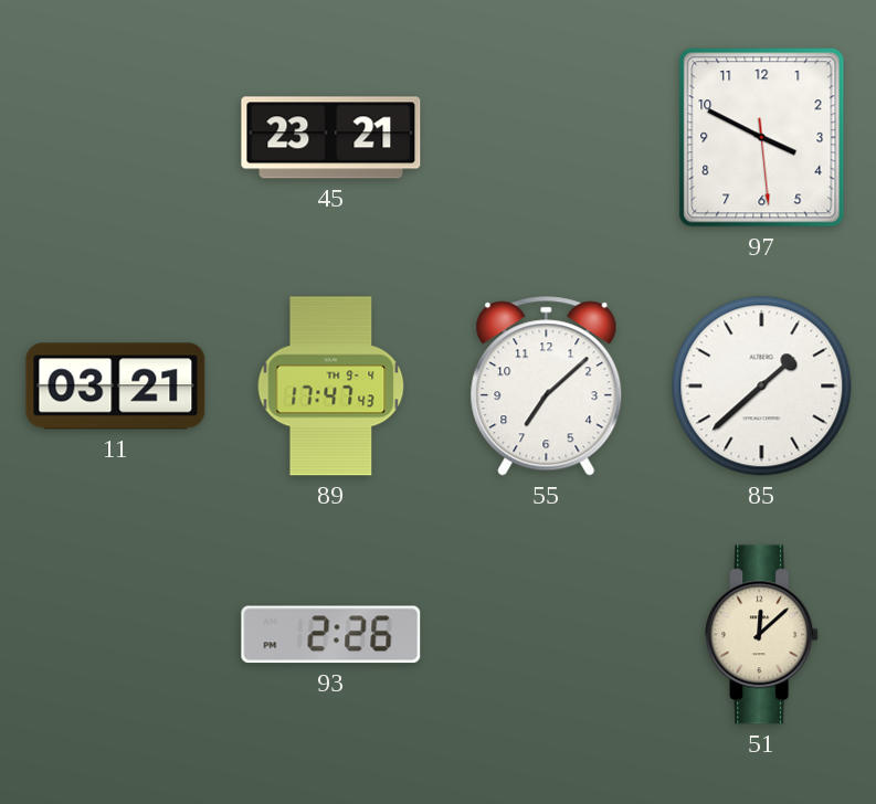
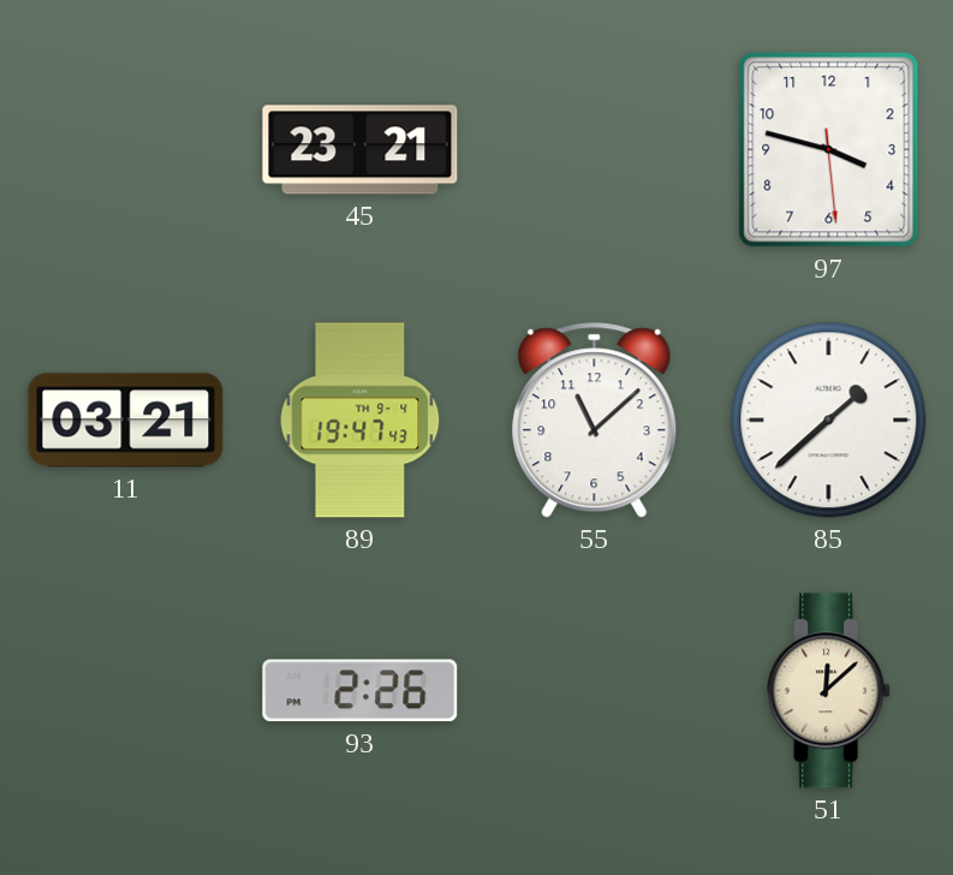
97: 3:49 -> 3:47
89: 17:47 -> 19:47
55: 7:08 -> 11:08
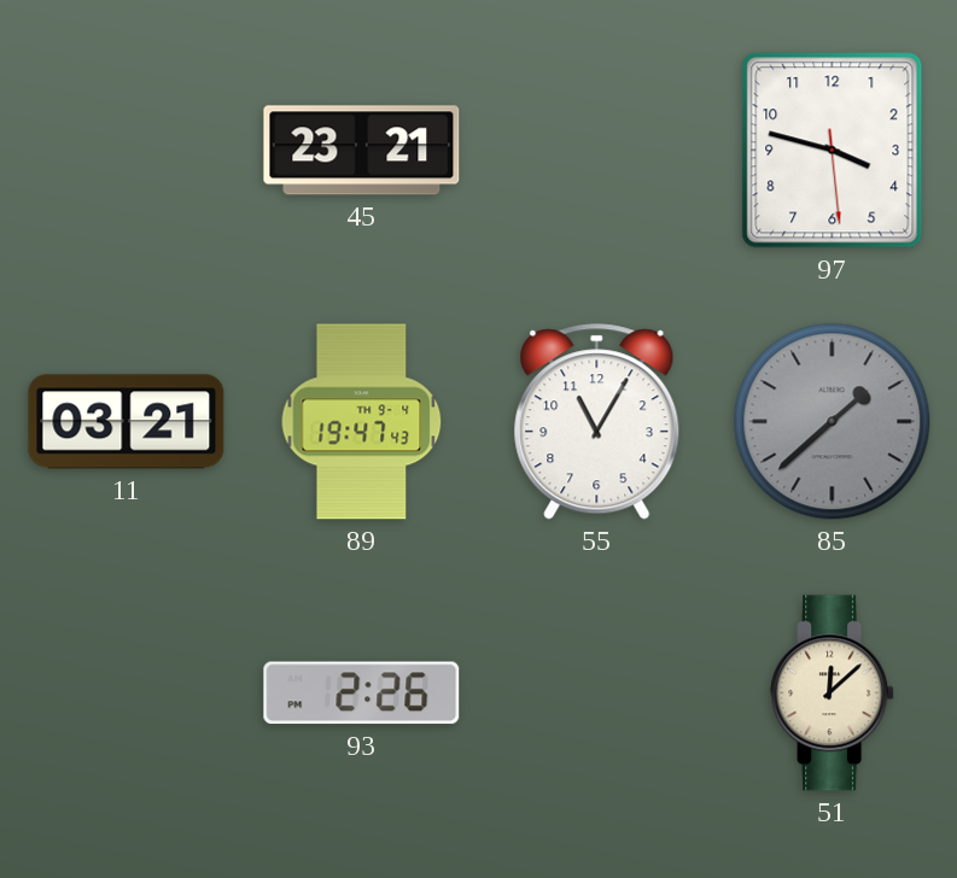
55: 11:08 -> 11:05
85 dial: white -> grey
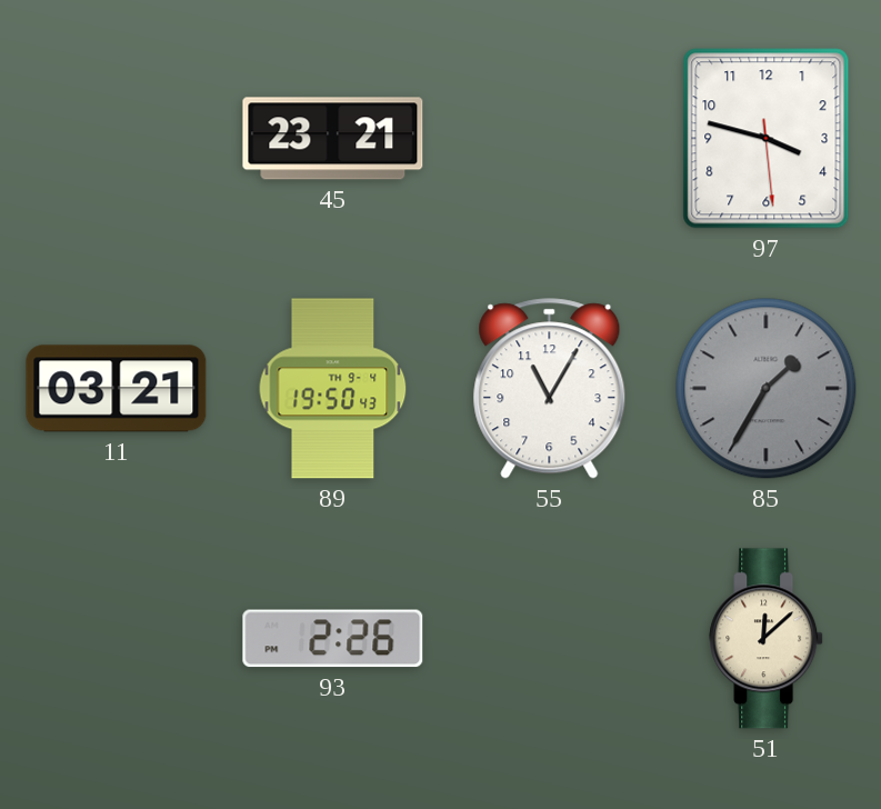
89: 19:47 -> 19:50
85: 1:38 -> 1:35
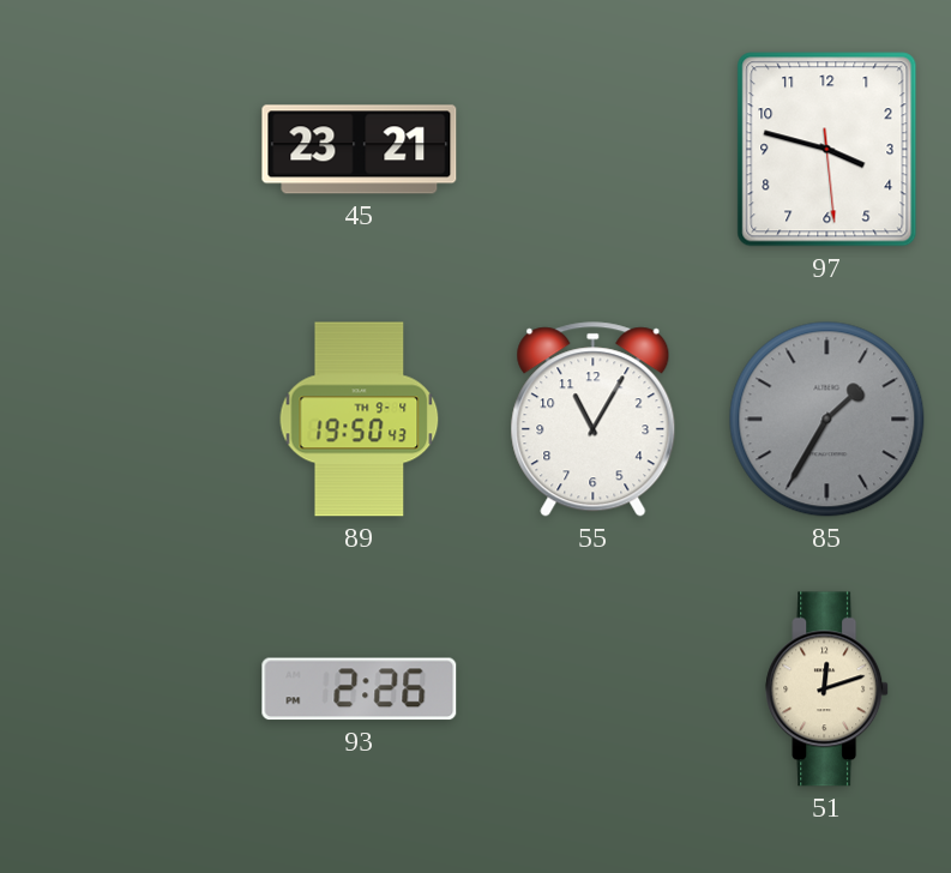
11: 03:21 -> none
51: 12:08 -> 12:12
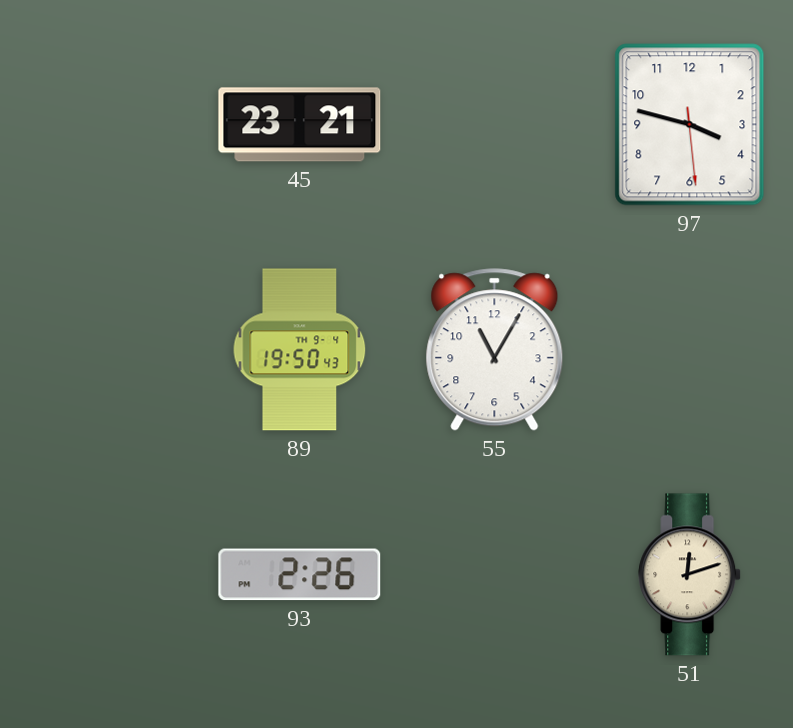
85: 1:35 -> none
